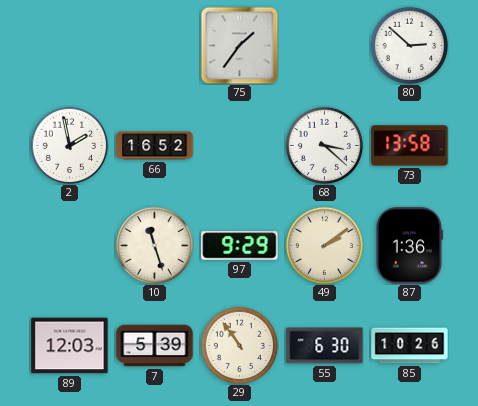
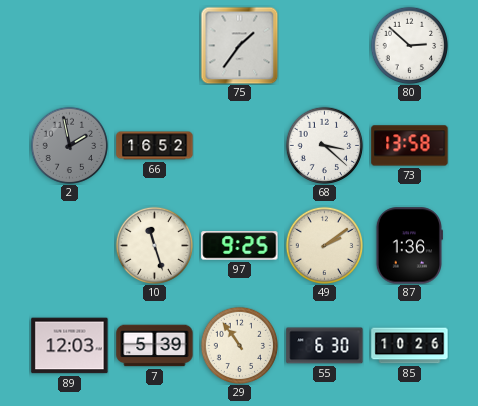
2 dial: white -> grey
97: 9:29 -> 9:25
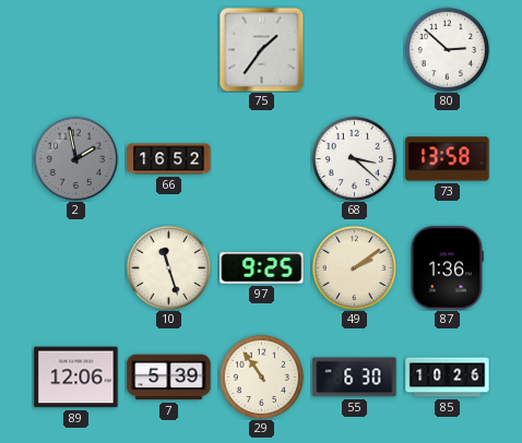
89: 12:03 -> 12:06
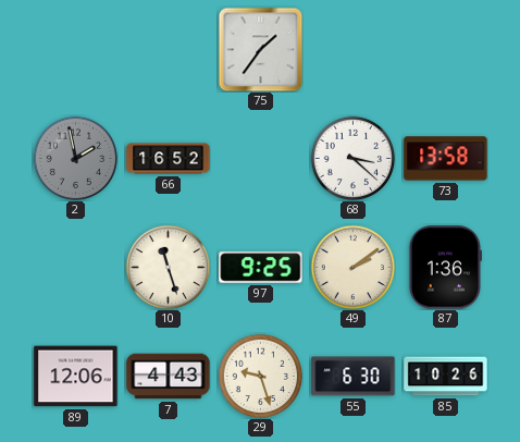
80: 2:52 -> none
7: 5:39 -> 4:43
29: 10:54 -> 9:27
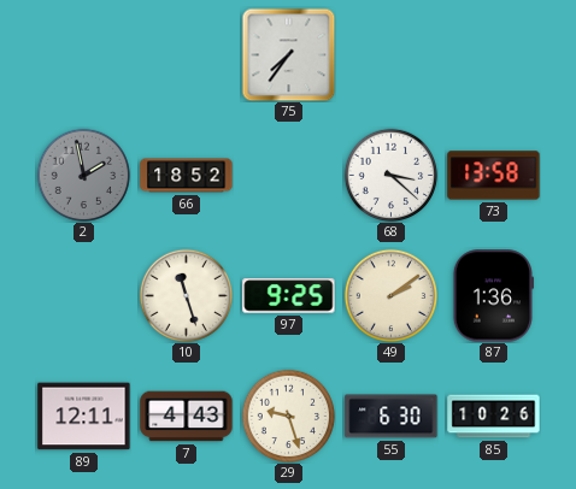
75: 1:36 -> 7:36
66: 16:52 -> 18:52
89: 12:06 -> 12:11
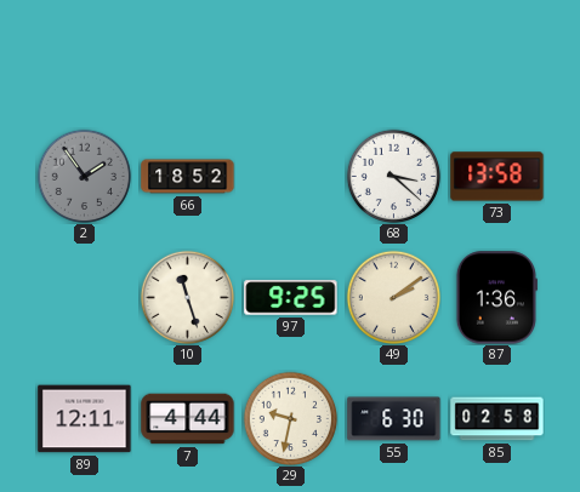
75: 7:36 -> none
2: 1:58 -> 1:54
7: 4:43 -> 4:44
29: 9:27 -> 9:32
85: 10:26 -> 02:58
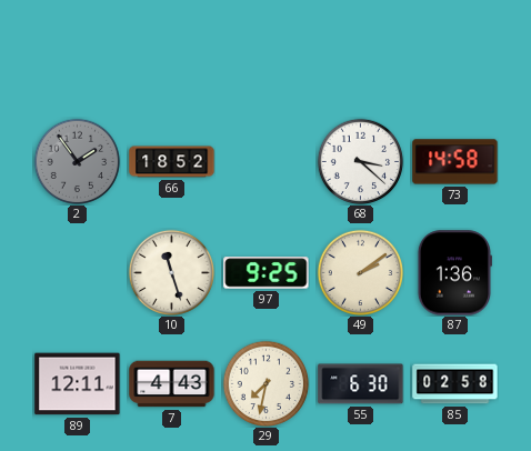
73: 13:58 -> 14:58
7: 4:44 -> 4:43
29: 9:32 -> 7:32
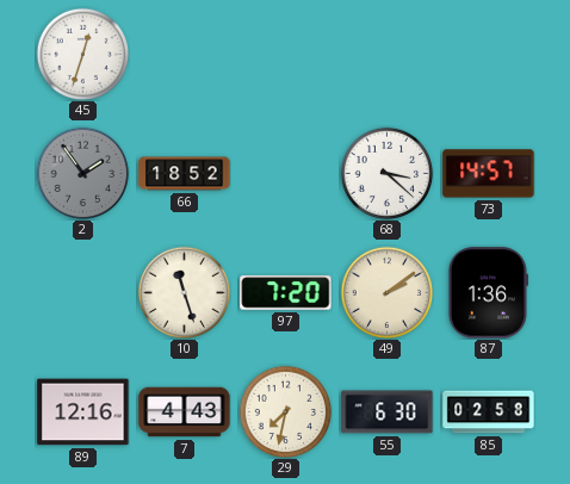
45: none -> 12:33
73: 14:58 -> 14:57
97: 9:25 -> 7:20
89: 12:11 -> 12:16
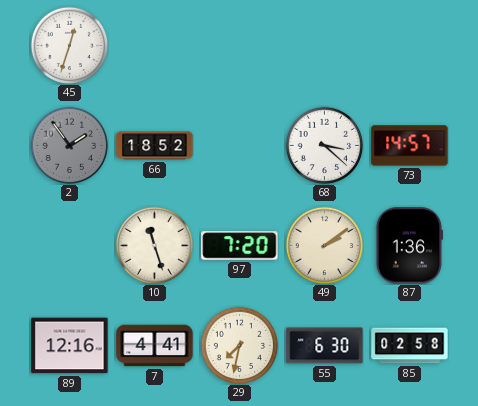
7: 4:43 -> 4:41
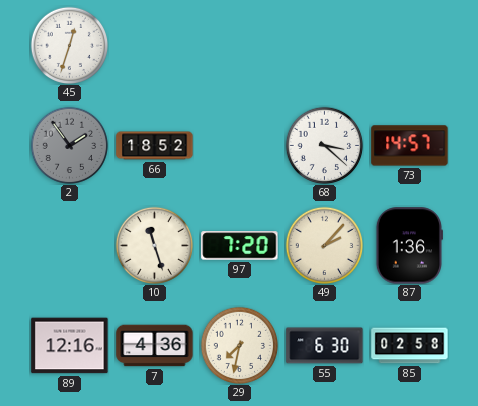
49: 2:09 -> 2:07
7: 4:41 -> 4:36
